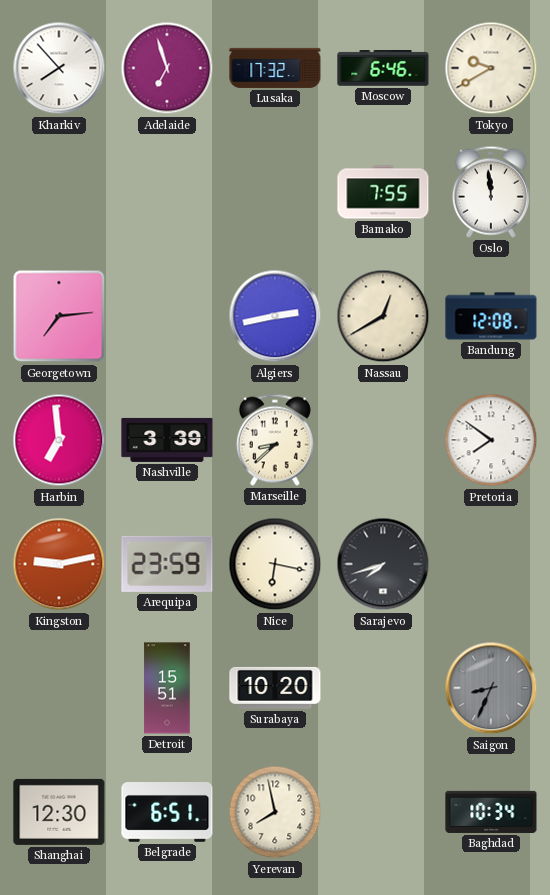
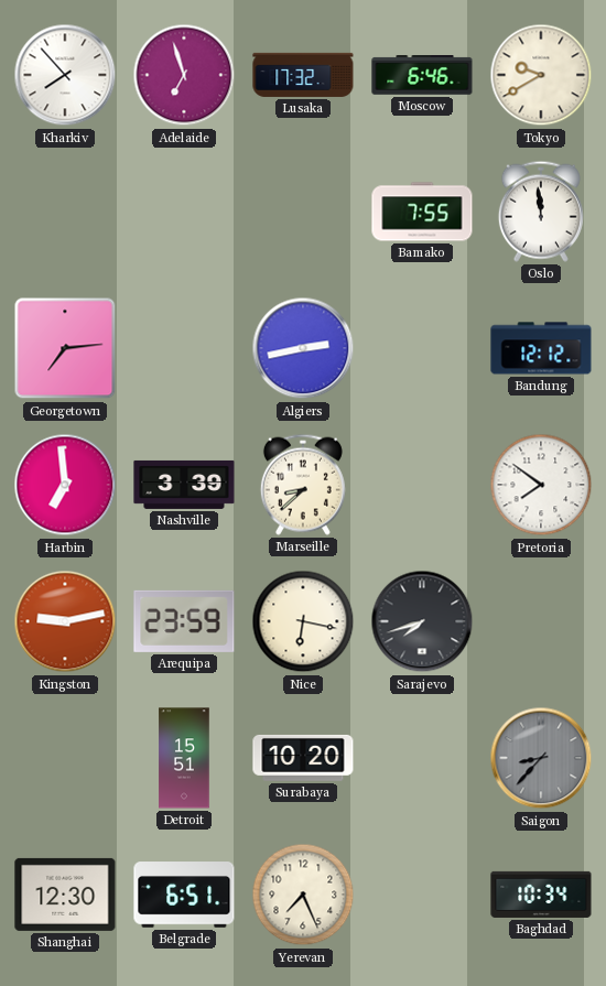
Nassau: 12:40 -> none
Bandung: 12:08 -> 12:12
Saigon: 8:34 -> 8:37
Yerevan: 7:58 -> 7:26
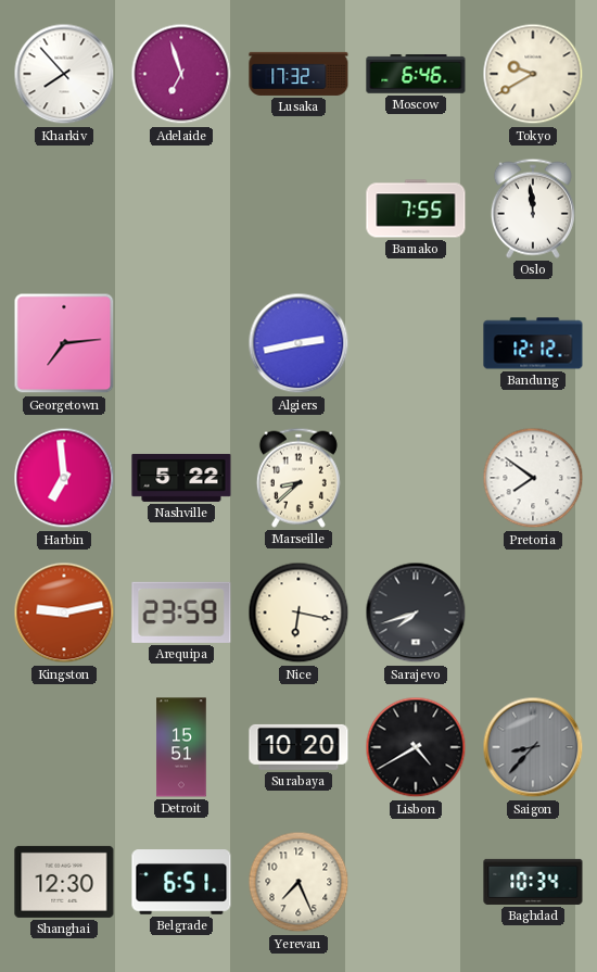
Nashville: 3:39 -> 5:22
Lisbon: none -> 4:40
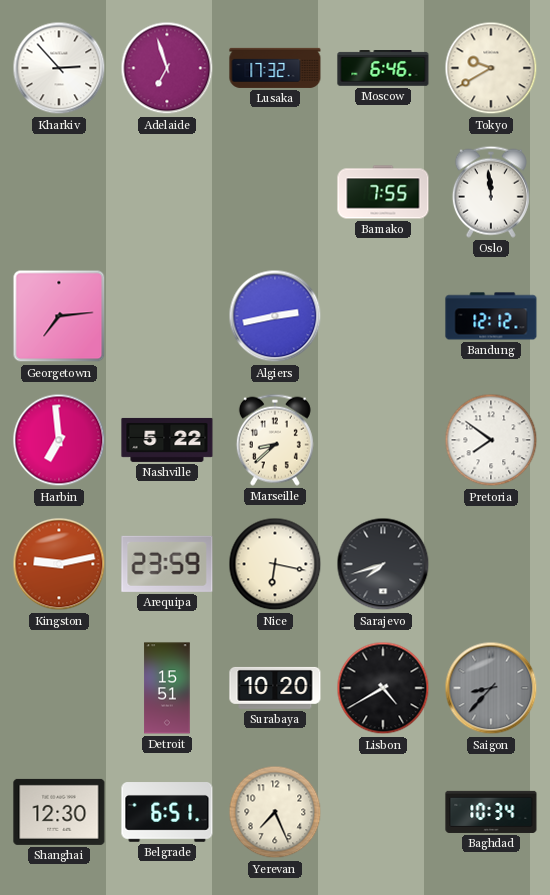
Kharkiv: 7:53 -> 2:53
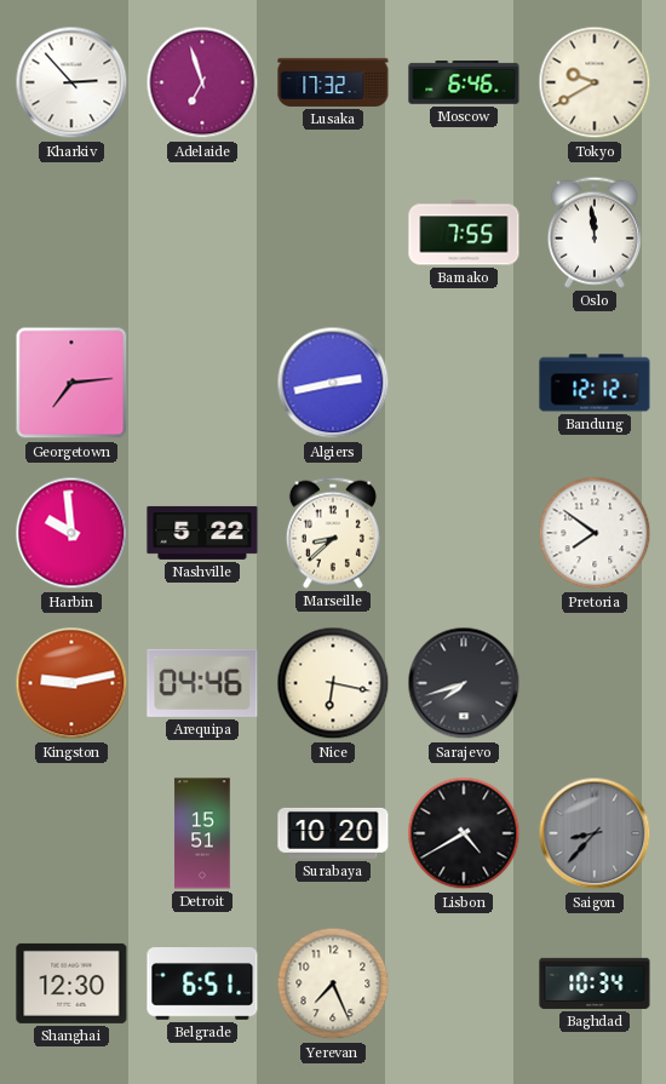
Harbin: 6:59 -> 9:59
Arequipa: 23:59 -> 04:46
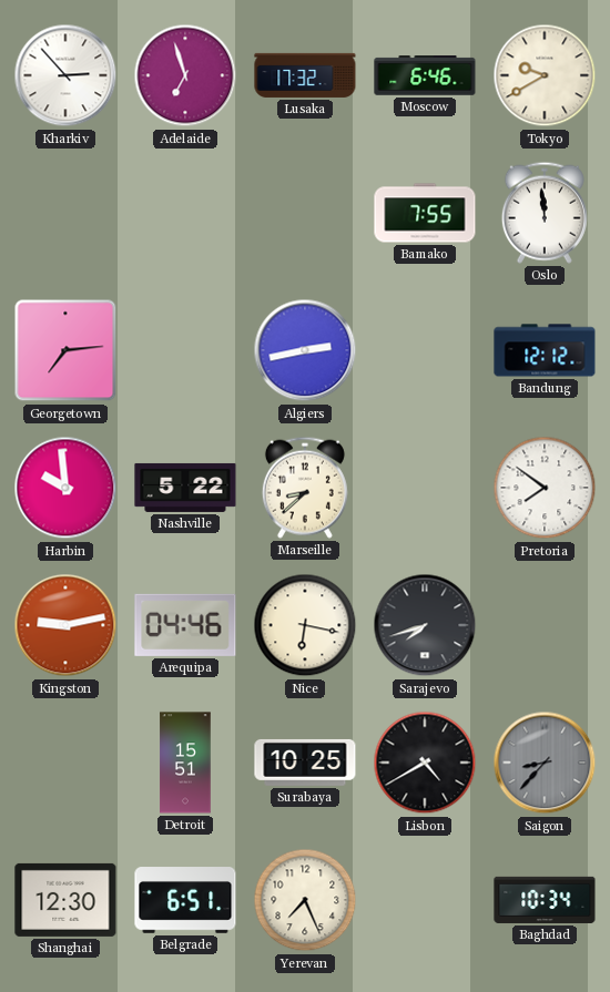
Surabaya: 10:20 -> 10:25
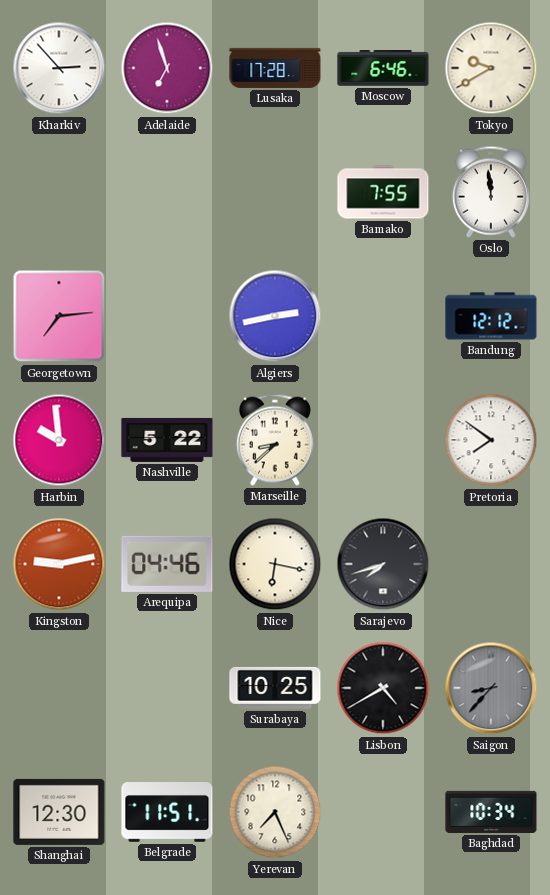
Lusaka: 17:32 -> 17:28
Detroit: 15:51 -> none
Belgrade: 6:51 -> 11:51
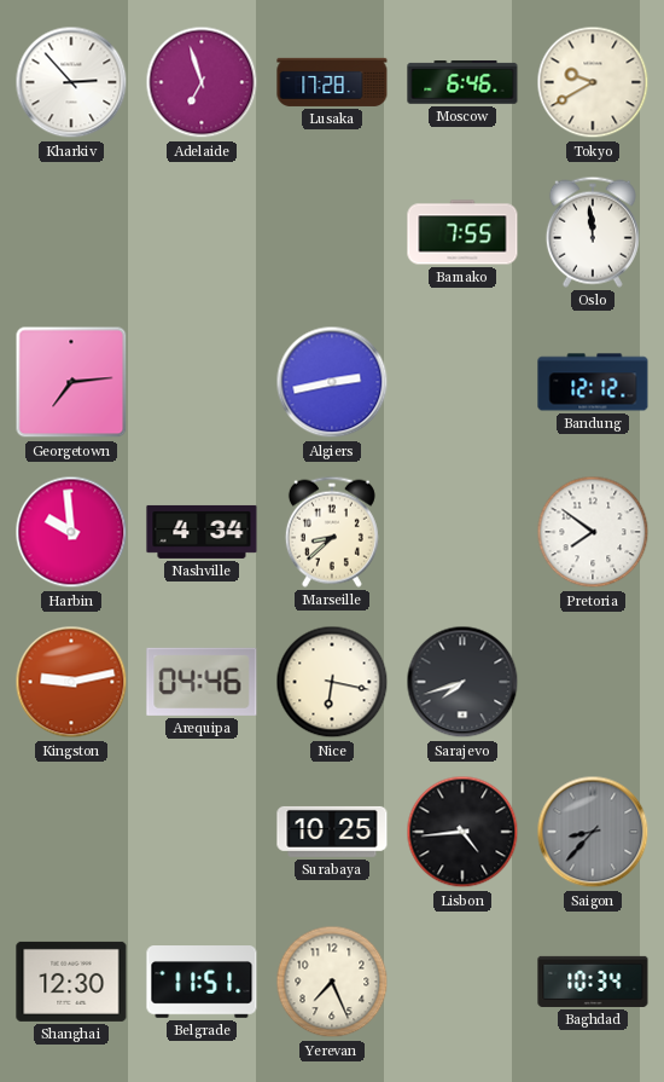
Nashville: 5:22 -> 4:34
Lisbon: 4:40 -> 4:44
